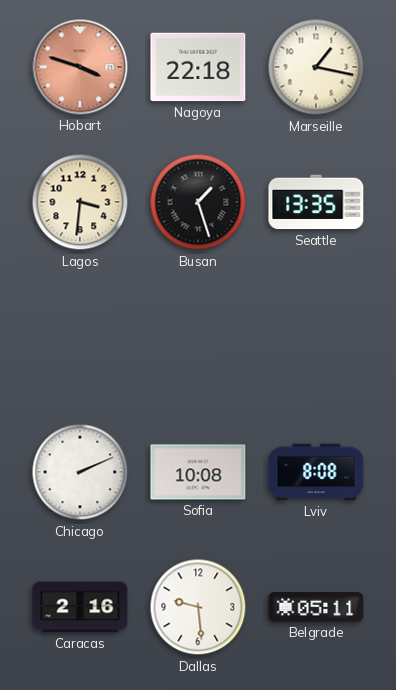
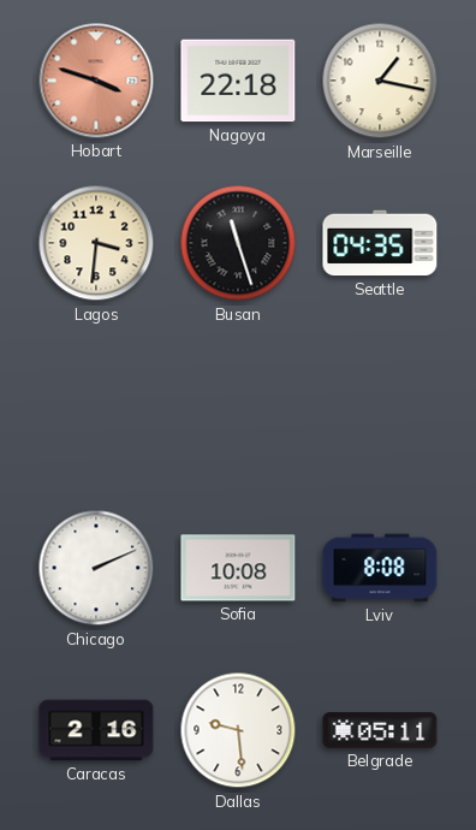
Busan: 1:27 -> 11:27
Seattle: 13:35 -> 04:35
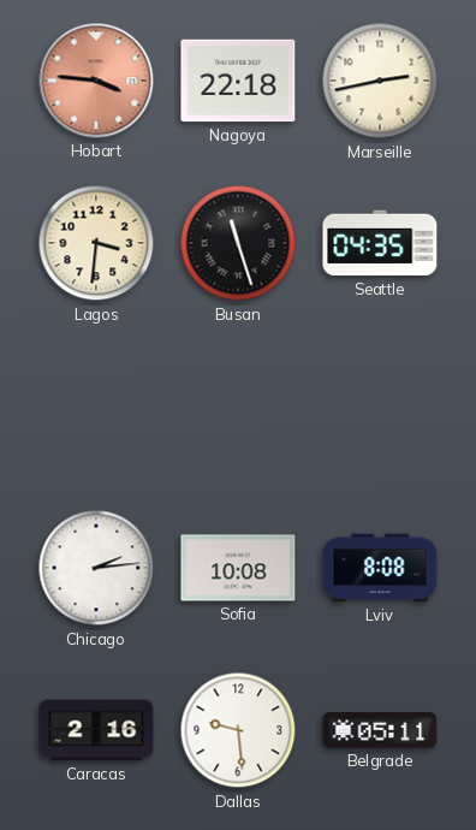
Hobart: 3:48 -> 3:46
Marseille: 1:17 -> 2:43
Chicago: 2:11 -> 2:14
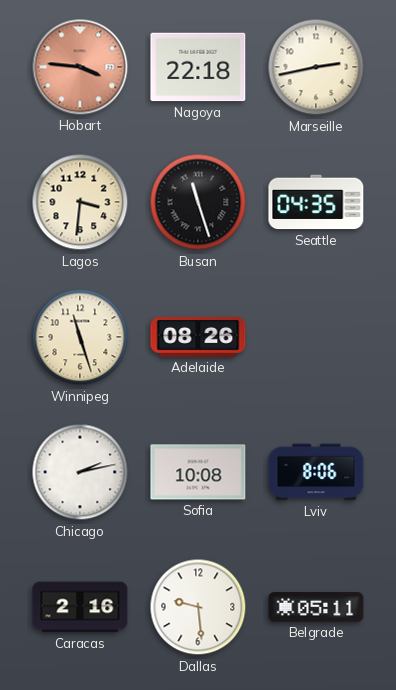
Winnipeg: none -> 11:27
Adelaide: none -> 08:26
Chicago: 2:14 -> 2:13
Lviv: 8:08 -> 8:06
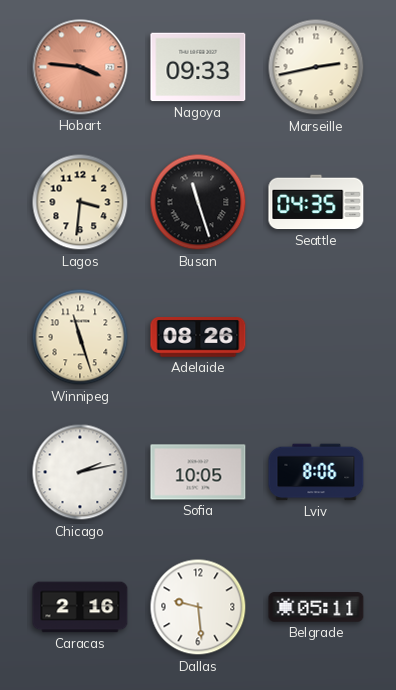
Nagoya: 22:18 -> 09:33
Sofia: 10:08 -> 10:05
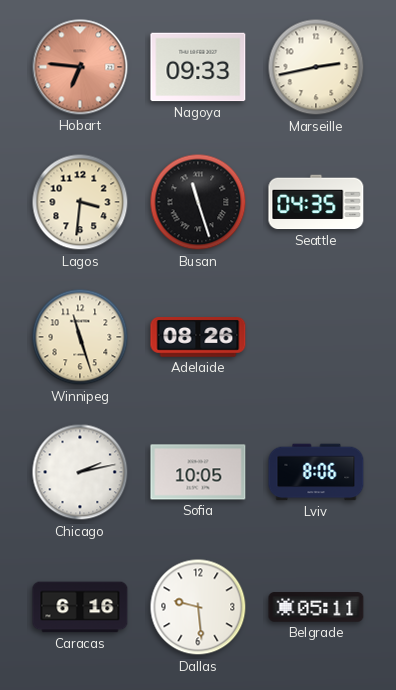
Hobart: 3:46 -> 6:46
Caracas: 2:16 -> 6:16
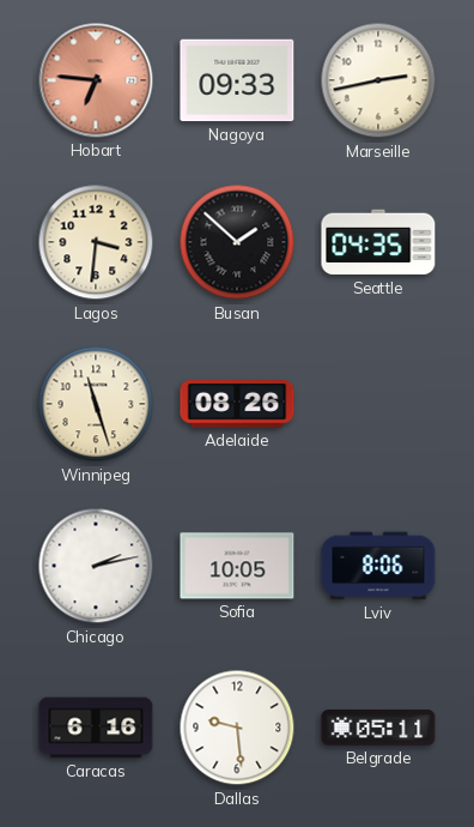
Busan: 11:27 -> 1:52
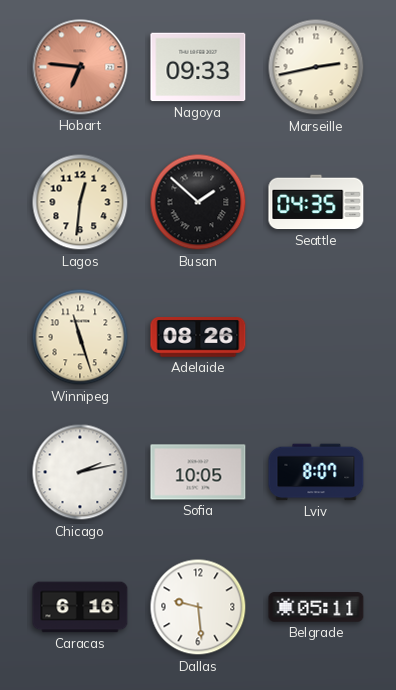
Lagos: 3:31 -> 12:31
Lviv: 8:06 -> 8:07
